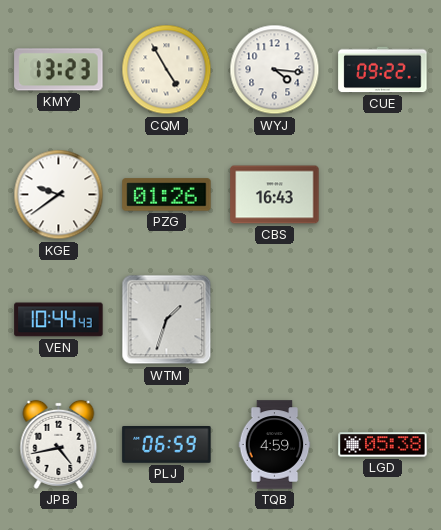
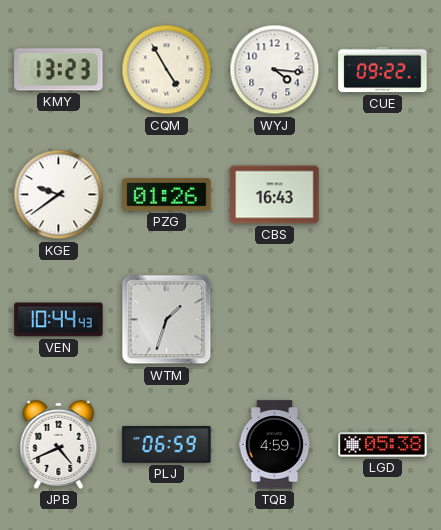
JPB: 4:43 -> 4:41
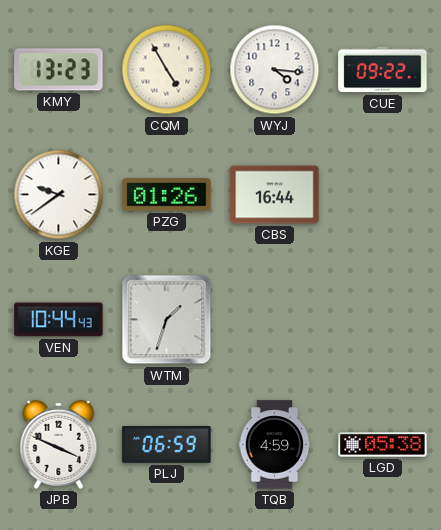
CBS: 16:43 -> 16:44
JPB: 4:41 -> 3:49
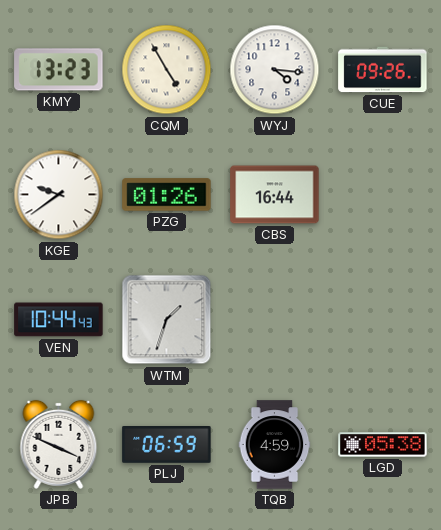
CUE: 09:22 -> 09:26
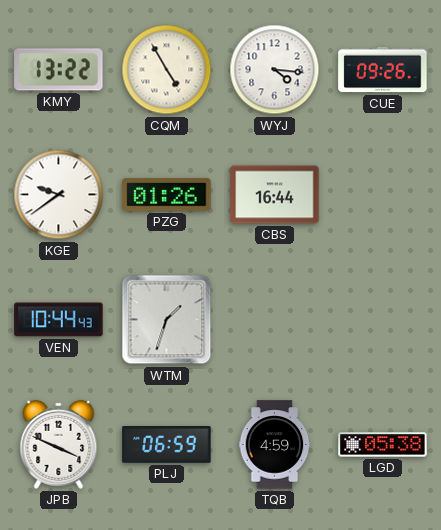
KMY: 13:23 -> 13:22
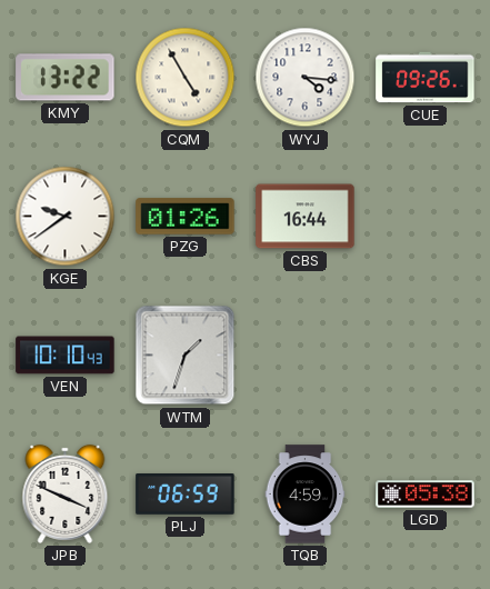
VEN: 10:44 -> 10:10
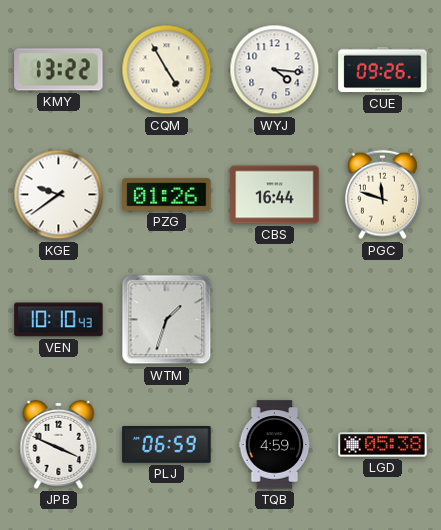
PGC: none -> 11:48
